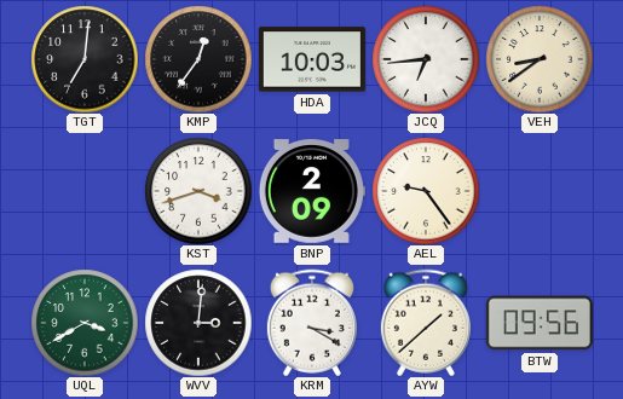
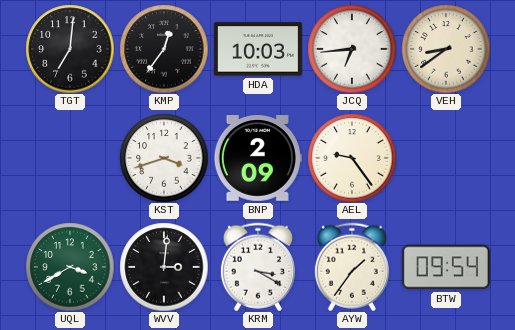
AYW: 1:38 -> 1:36
BTW: 09:56 -> 09:54
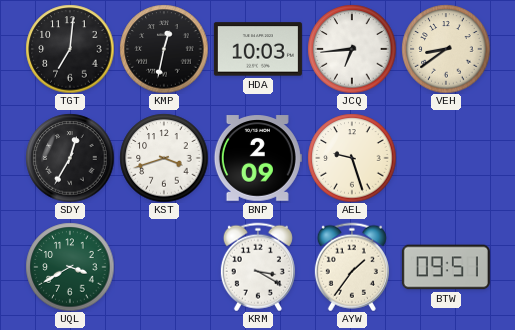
KMP: 12:36 -> 12:32
SDY: none -> 12:35
AEL: 9:24 -> 9:27
WVV: 3:01 -> none
BTW: 09:54 -> 09:51
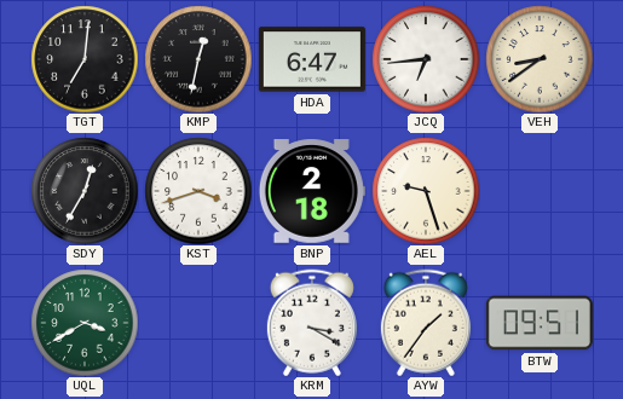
HDA: 10:03 -> 6:47
BNP: 2:09 -> 2:18
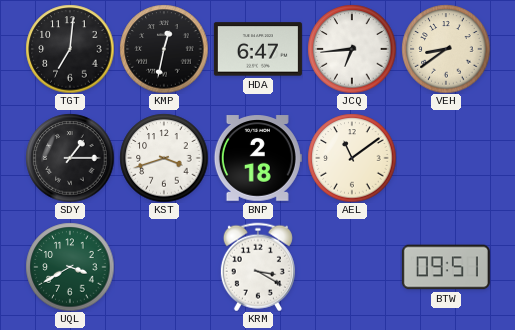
SDY: 12:35 -> 1:15
AEL: 9:27 -> 11:09
AYW: 1:36 -> none
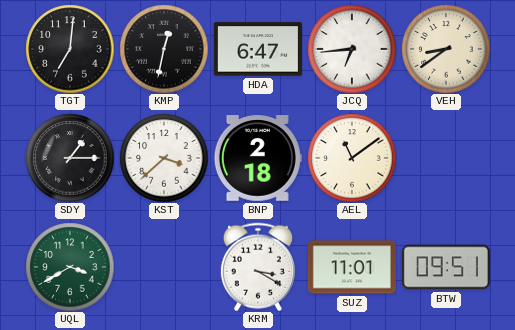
KST: 3:42 -> 3:38
SUZ: none -> 11:01
